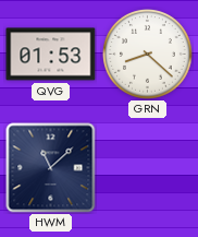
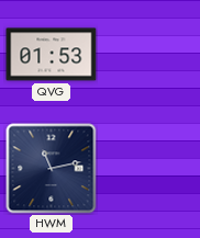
GRN: 8:22 -> none
HWM: 11:08 -> 11:13
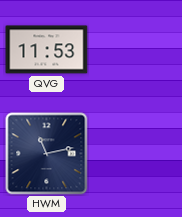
QVG: 01:53 -> 11:53
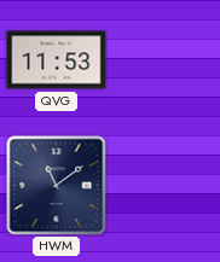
HWM: 11:13 -> 11:09
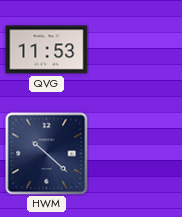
HWM: 11:09 -> 10:22
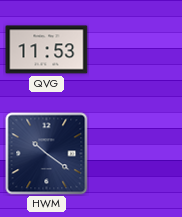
HWM: 10:22 -> 10:21
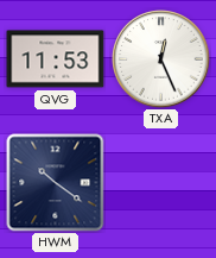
TXA: none -> 12:26
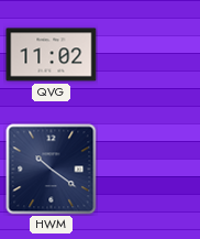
QVG: 11:53 -> 11:02
TXA: 12:26 -> none
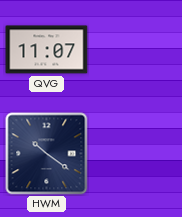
QVG: 11:02 -> 11:07
